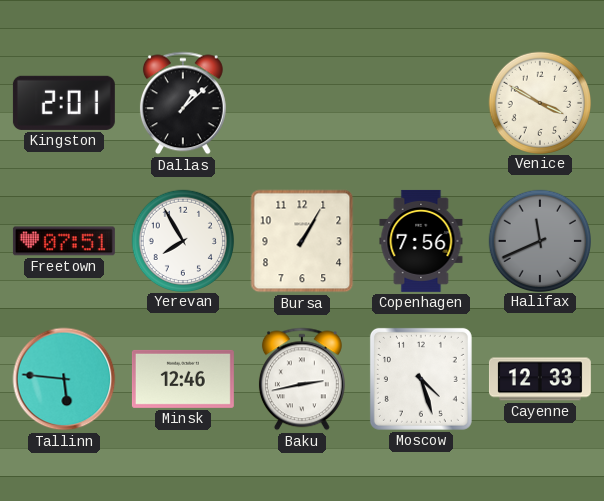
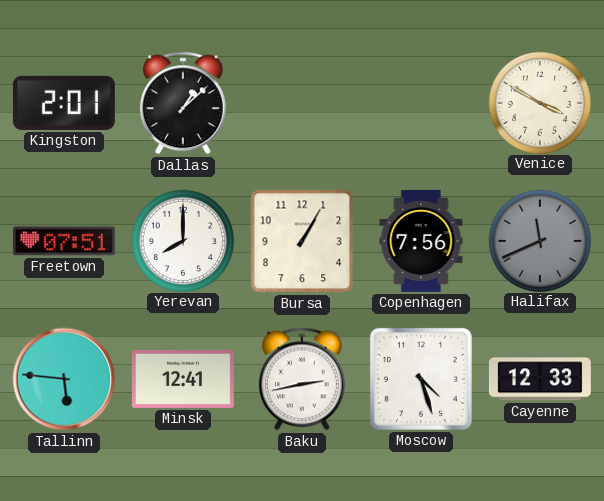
Yerevan: 7:55 -> 8:00
Minsk: 12:46 -> 12:41
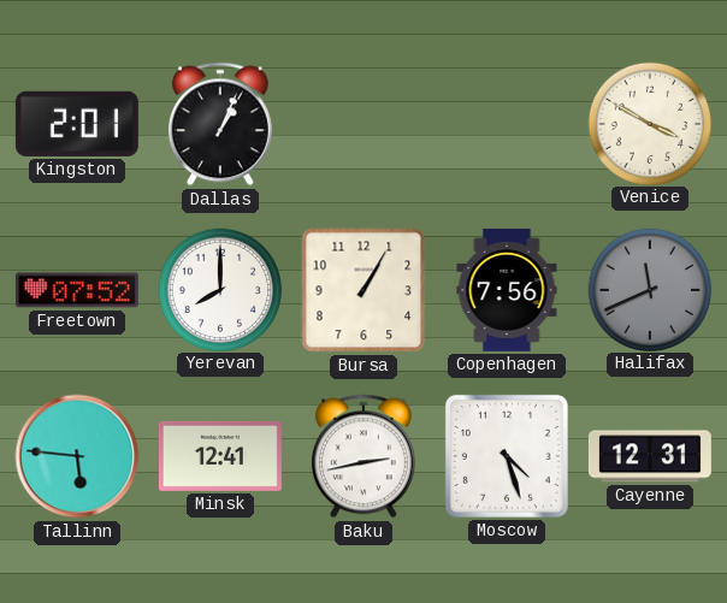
Dallas: 1:08 -> 1:04
Freetown: 07:51 -> 07:52
Cayenne: 12:33 -> 12:31
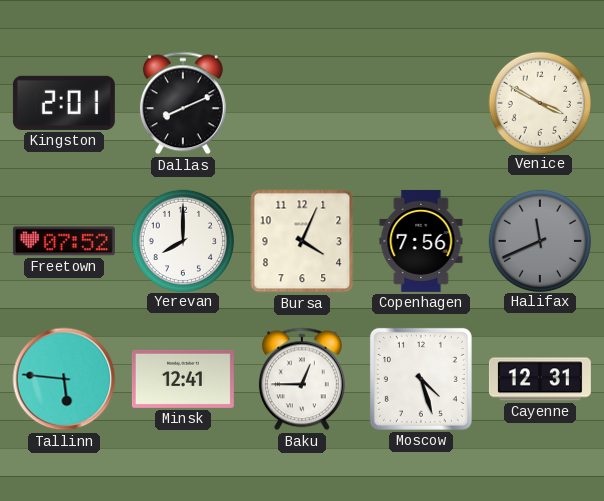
Dallas: 1:04 -> 8:11
Bursa: 1:05 -> 4:04
Baku: 2:43 -> 12:45
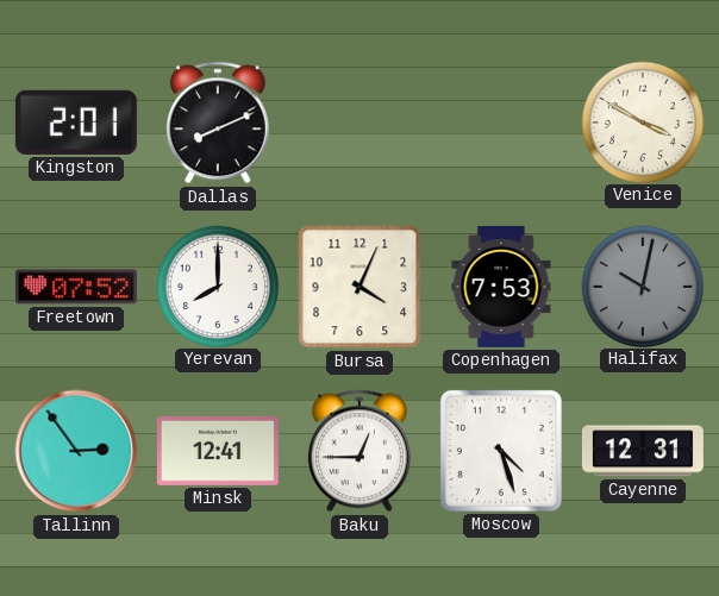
Copenhagen: 7:56 -> 7:53
Halifax: 11:41 -> 10:02
Tallinn: 5:46 -> 2:54
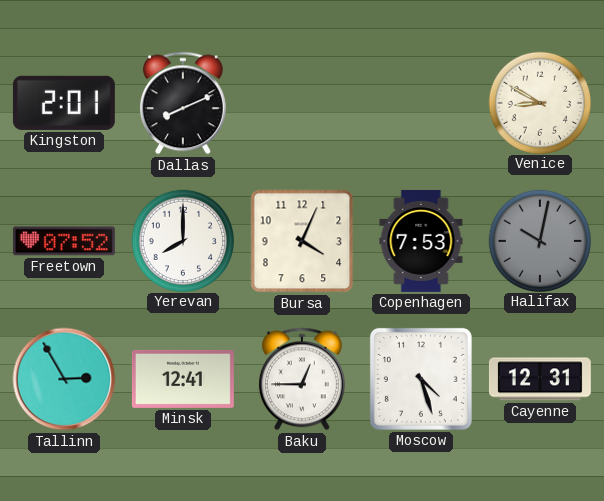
Venice: 3:50 -> 8:50
Tallinn: 2:54 -> 2:55
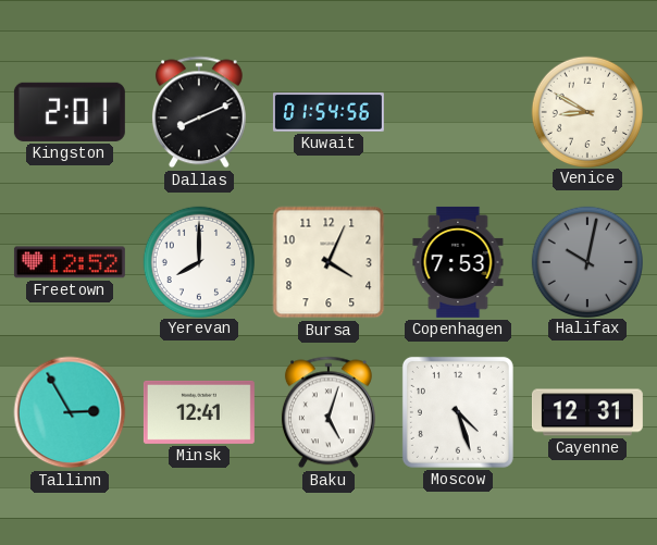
Kuwait: none -> 01:54
Freetown: 07:52 -> 12:52
Baku: 12:45 -> 5:03
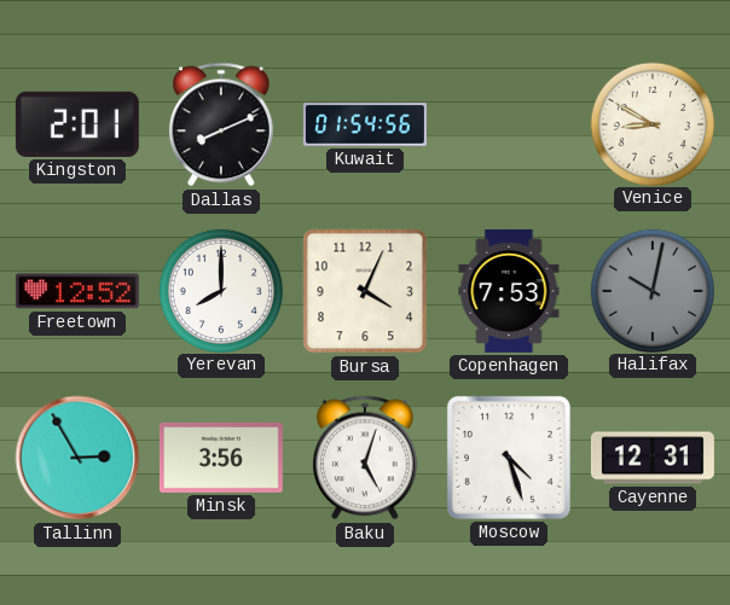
Minsk: 12:41 -> 3:56
